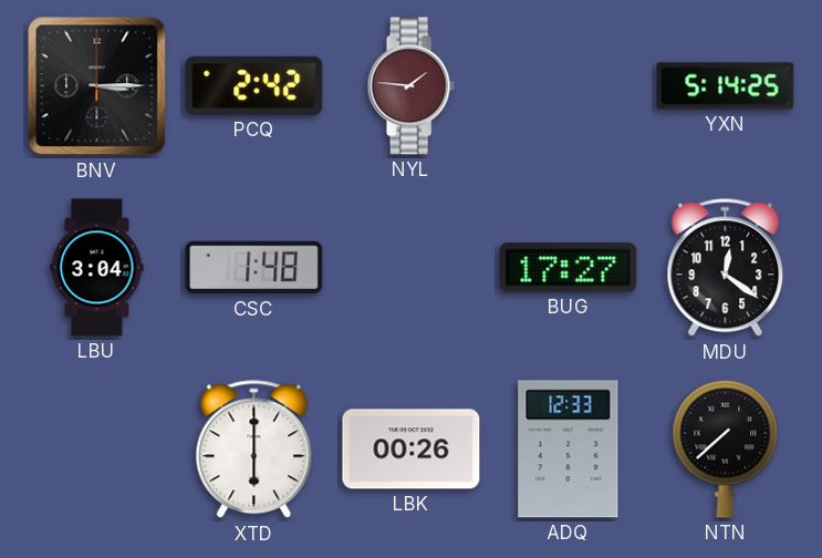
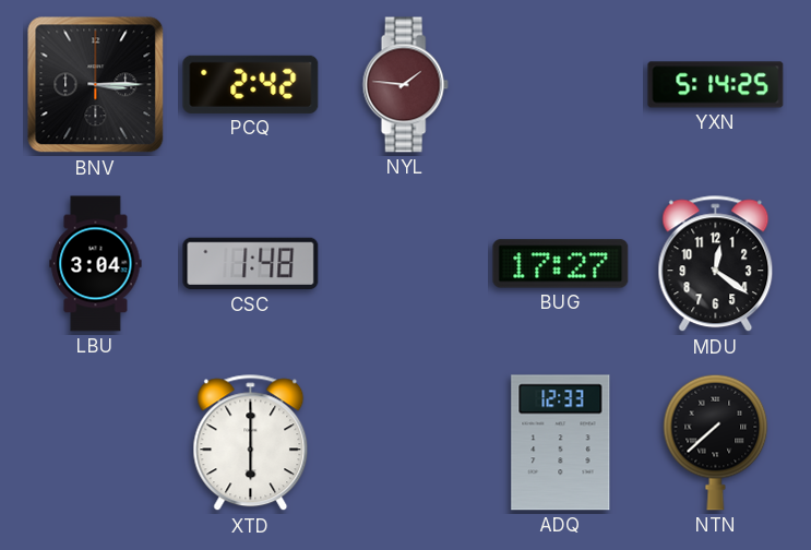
LBK: 00:26 -> none
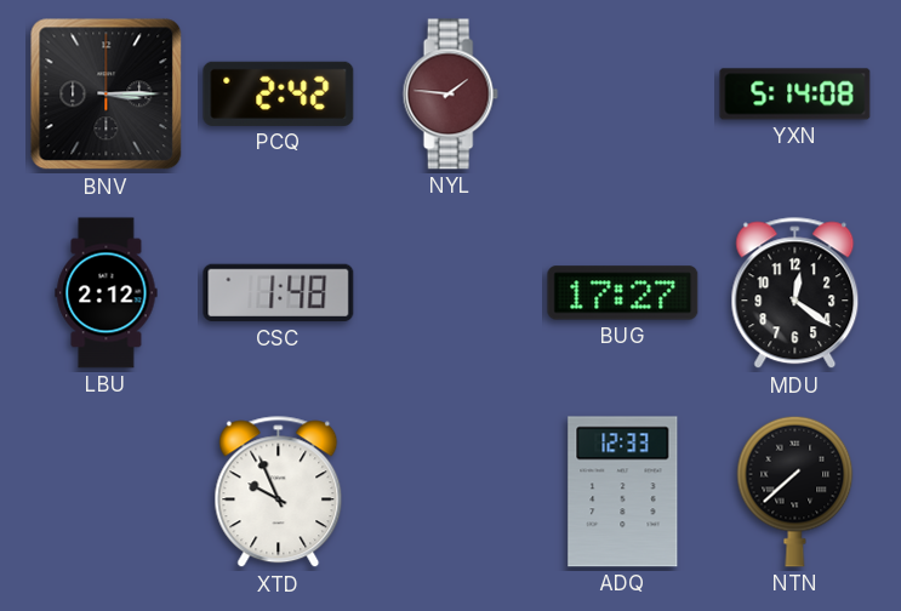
YXN: 5:14:25 -> 5:14:08
LBU: 3:04 -> 2:12
XTD: 6:00 -> 9:56
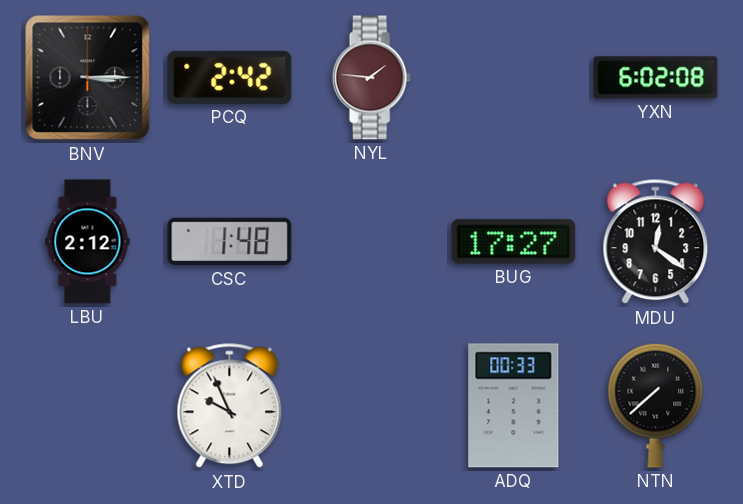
YXN: 5:14 -> 6:02
ADQ: 12:33 -> 00:33
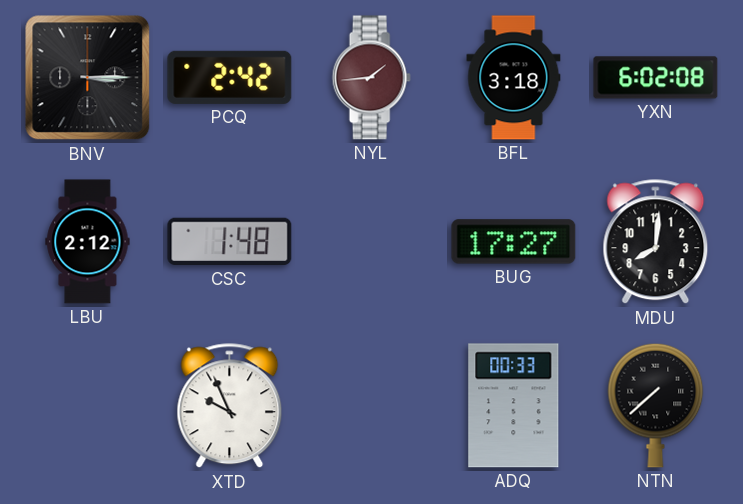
NYL: 1:46 -> 1:44
BFL: none -> 3:18
MDU: 12:21 -> 8:01
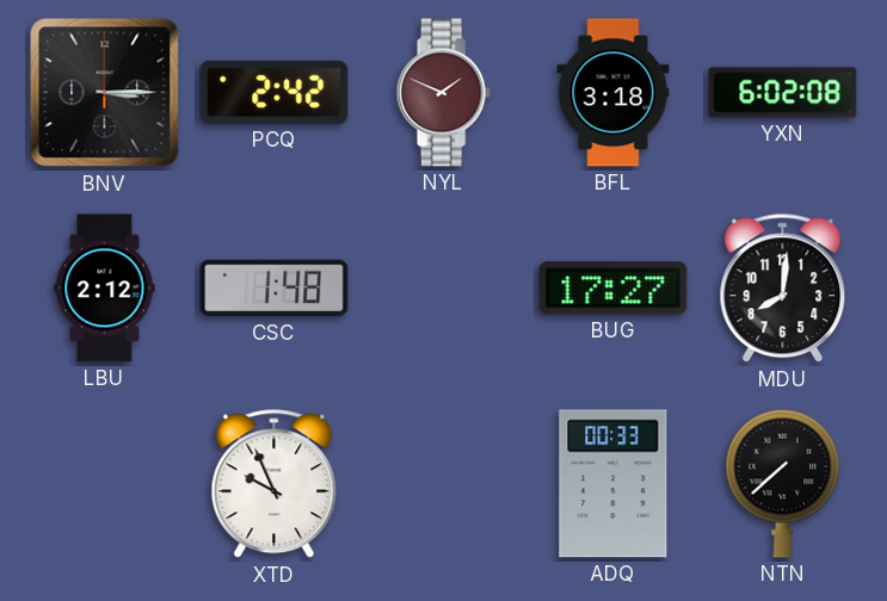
NYL: 1:44 -> 1:49
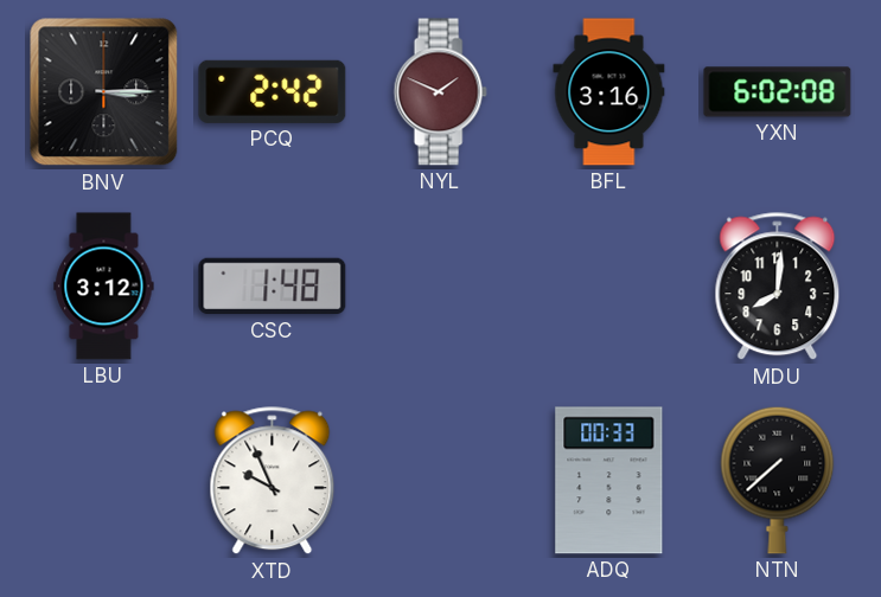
BFL: 3:18 -> 3:16
LBU: 2:12 -> 3:12
BUG: 17:27 -> none
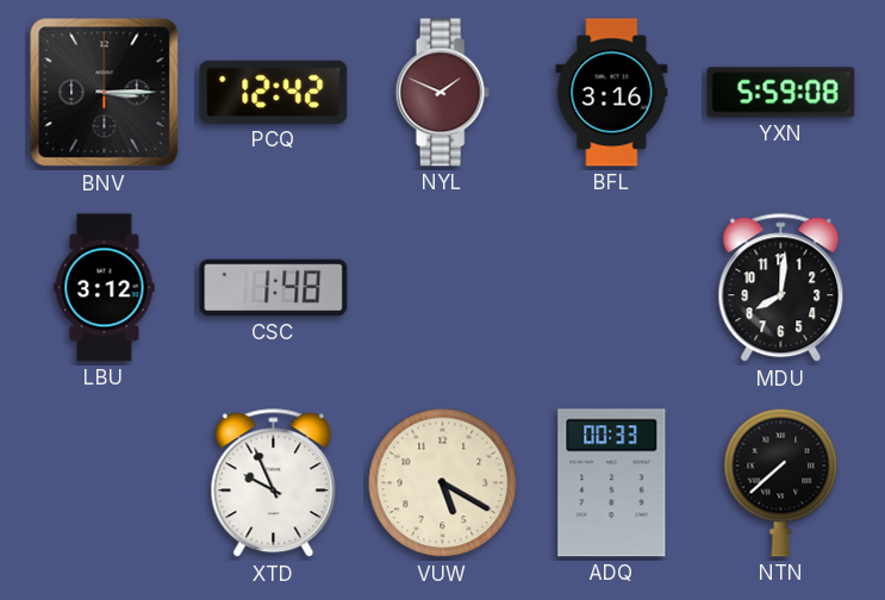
PCQ: 2:42 -> 12:42
YXN: 6:02 -> 5:59
VUW: none -> 5:20
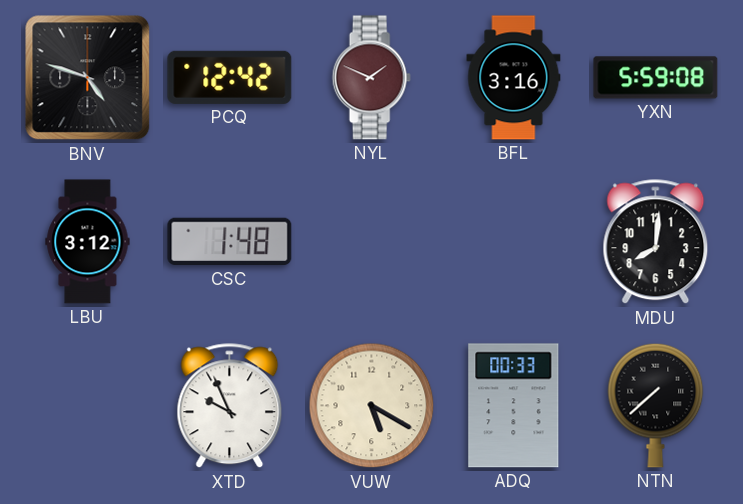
BNV: 3:15 -> 4:48
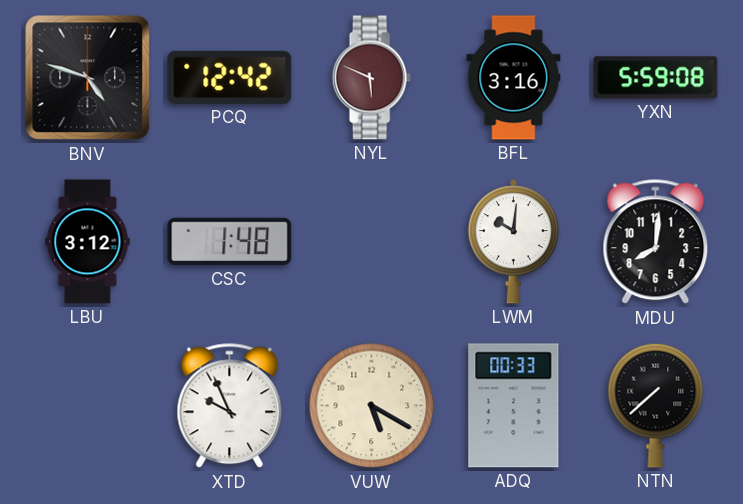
NYL: 1:49 -> 5:49
LWM: none -> 10:01
